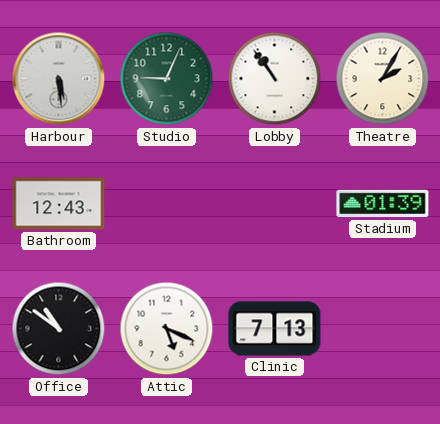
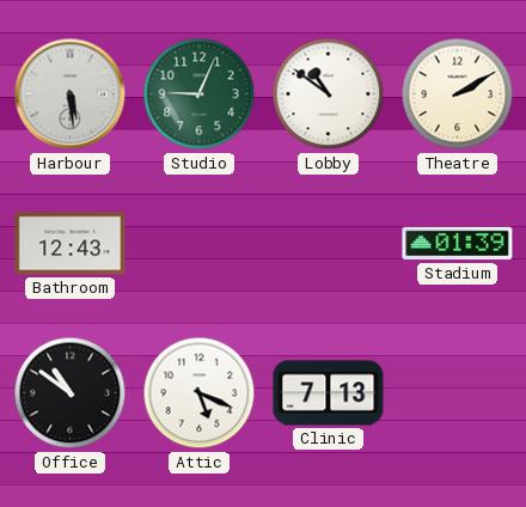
Lobby: 10:54 -> 10:51
Theatre: 2:05 -> 2:10
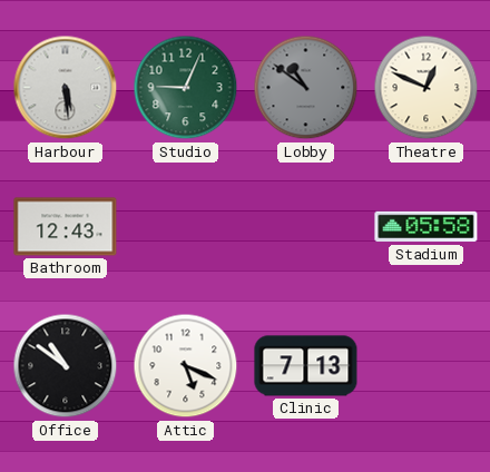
Lobby dial: white -> grey
Theatre: 2:10 -> 12:49
Stadium: 01:39 -> 05:58
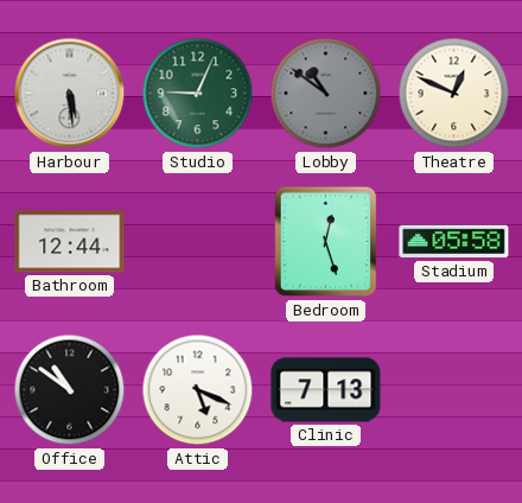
Bathroom: 12:43 -> 12:44
Bedroom: none -> 12:27
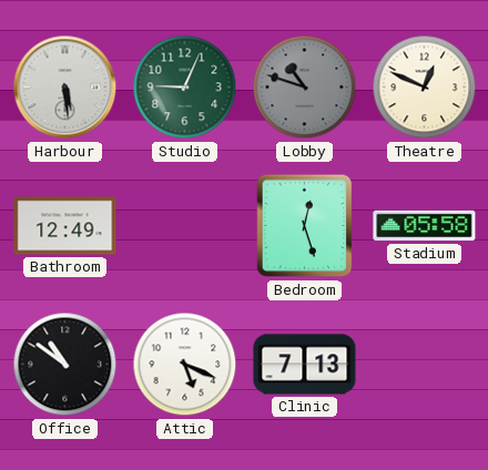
Lobby: 10:51 -> 10:48
Bathroom: 12:44 -> 12:49
